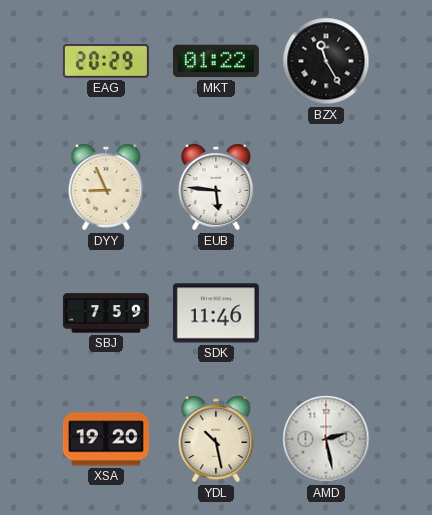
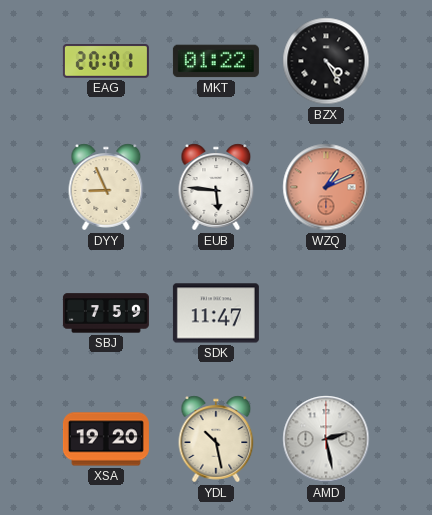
EAG: 20:29 -> 20:01
BZX: 11:25 -> 4:25
WZQ: none -> 1:11
SDK: 11:46 -> 11:47
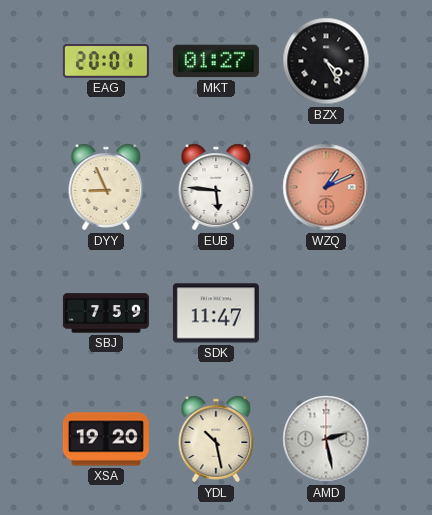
MKT: 01:22 -> 01:27
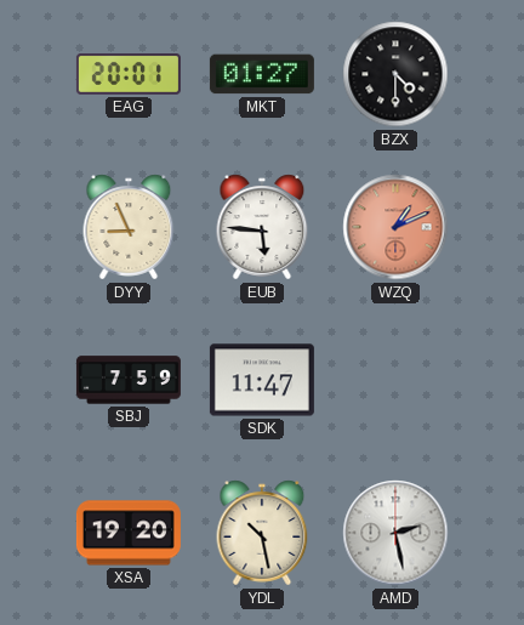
BZX: 4:25 -> 4:30
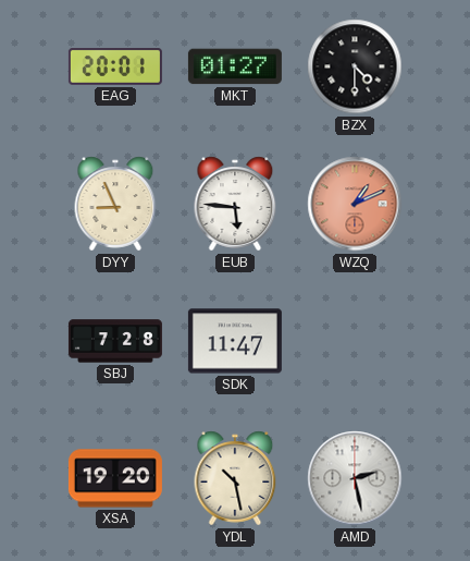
SBJ: 7:59 -> 7:28
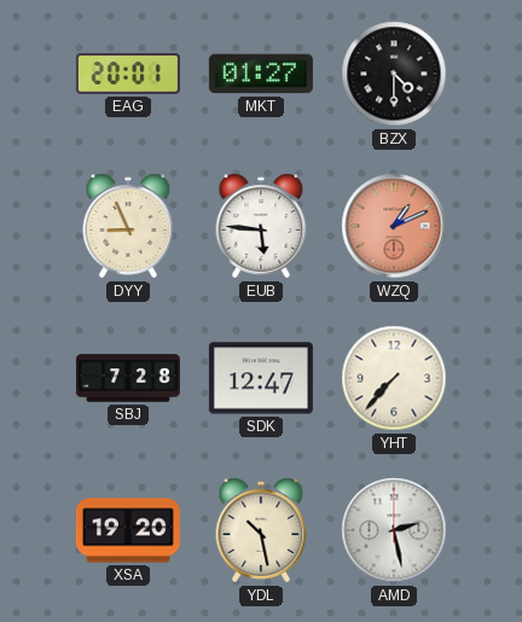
SDK: 11:47 -> 12:47
YHT: none -> 7:37
